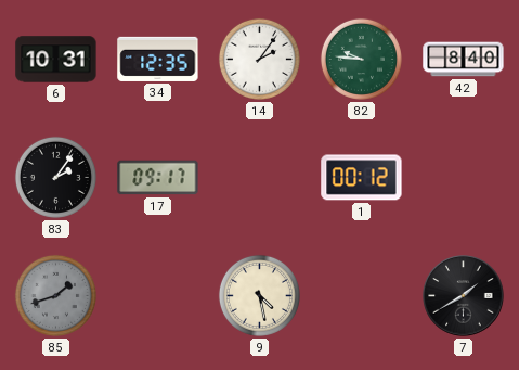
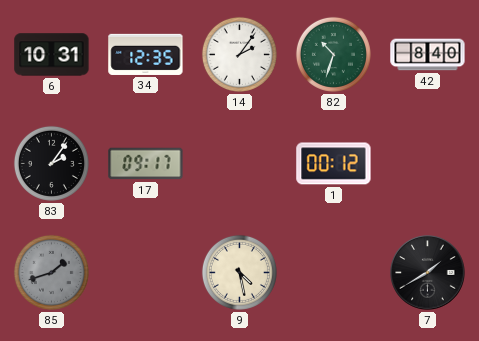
82: 9:46 -> 10:33
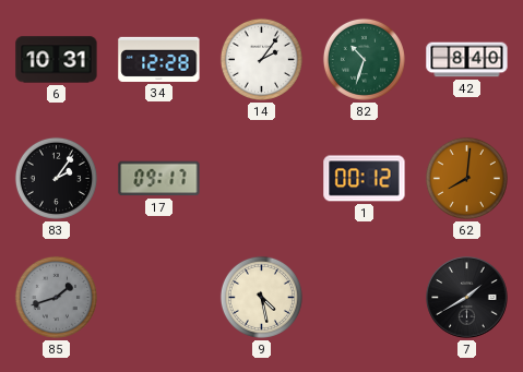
34: 12:35 -> 12:28
62: none -> 8:01
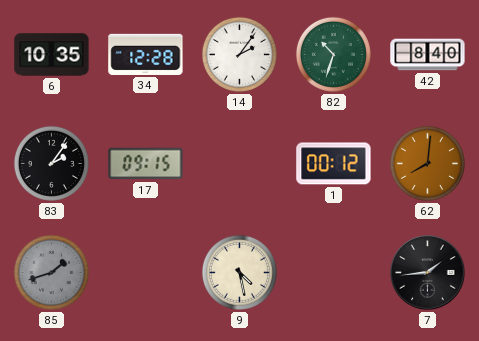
6: 10:31 -> 10:35
17: 09:17 -> 09:15
7: 1:40 -> 1:44
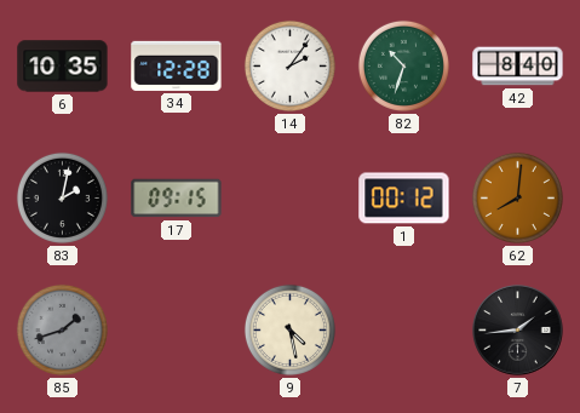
83: 2:06 -> 2:02
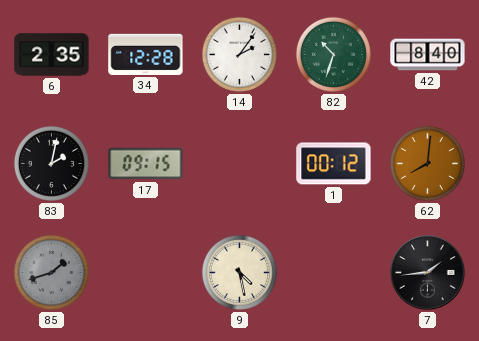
6: 10:35 -> 2:35
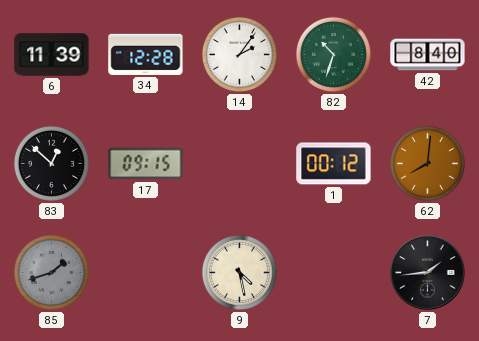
6: 2:35 -> 11:39
83: 2:02 -> 12:52
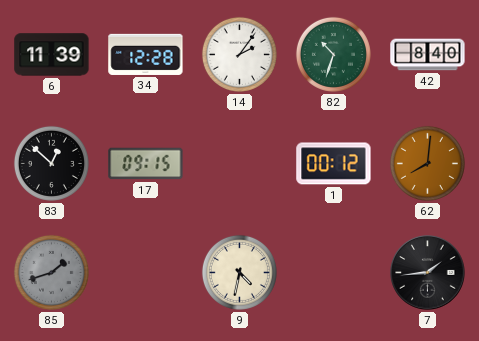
9: 4:28 -> 4:32
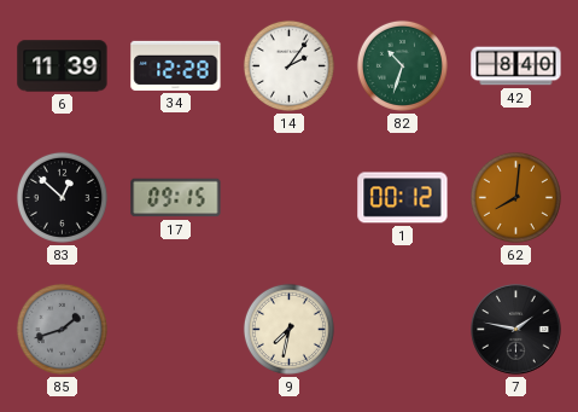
9: 4:32 -> 7:32
7: 1:44 -> 1:47
